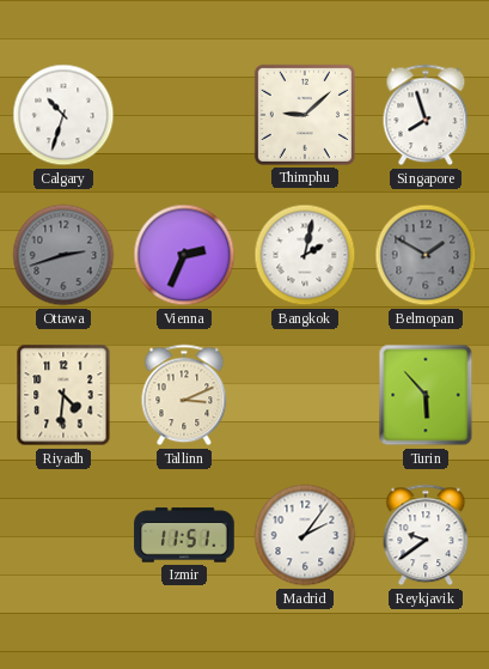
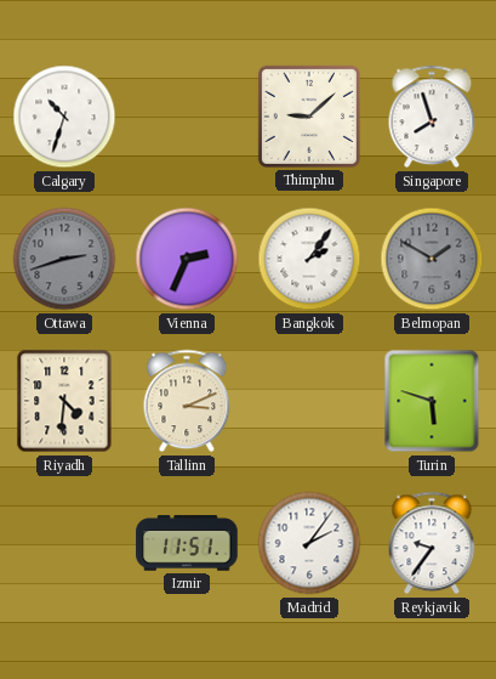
Bangkok: 2:02 -> 2:06
Turin: 5:53 -> 5:48
Reykjavik: 9:39 -> 9:36
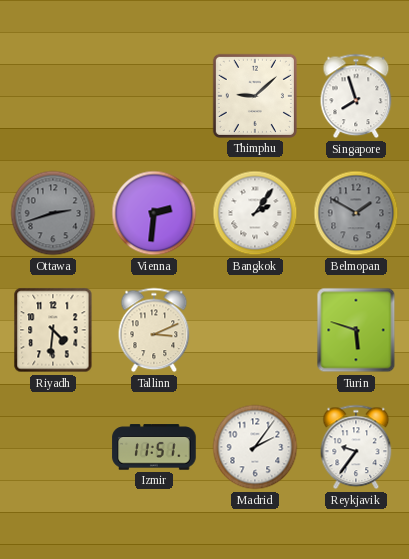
Calgary: 10:33 -> none
Vienna: 2:34 -> 2:31
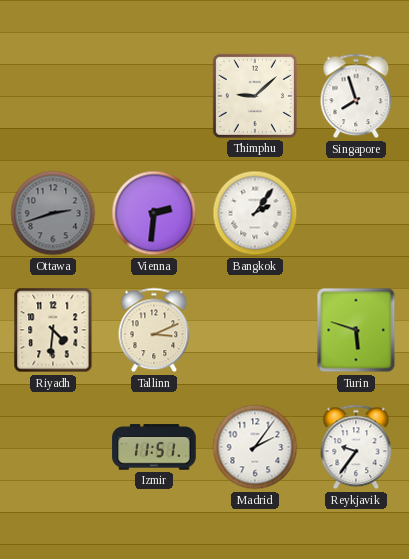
Belmopan: 1:50 -> none
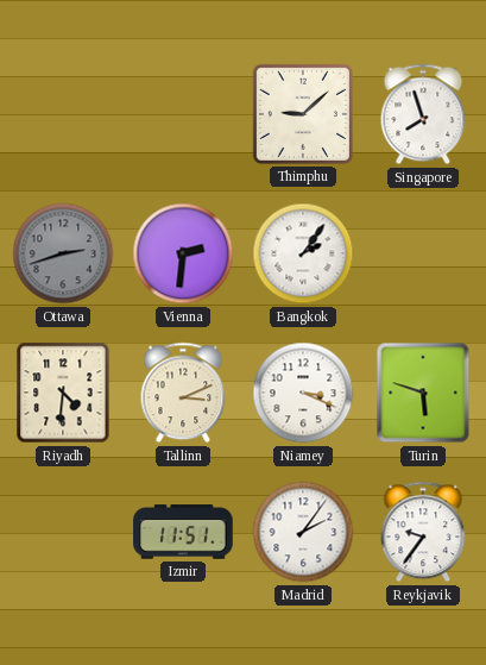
Niamey: none -> 3:19
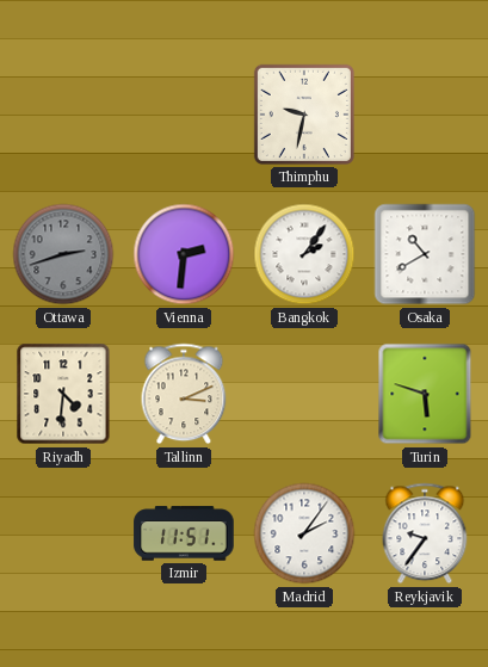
Thimphu: 9:08 -> 9:32
Singapore: 7:57 -> none
Osaka: none -> 10:40
Niamey: 3:19 -> none
